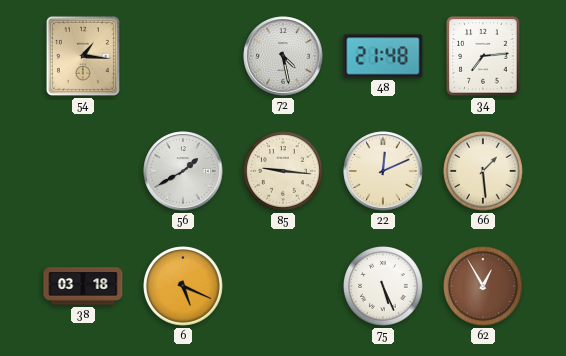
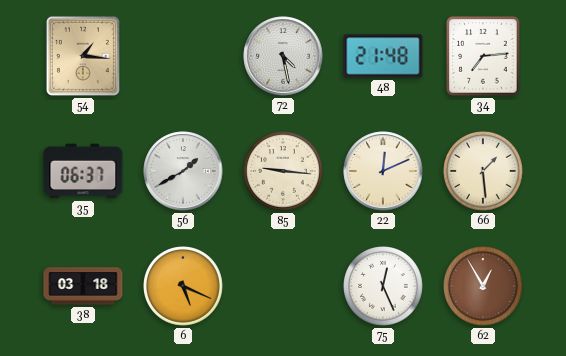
35: none -> 06:37
75: 5:26 -> 12:26
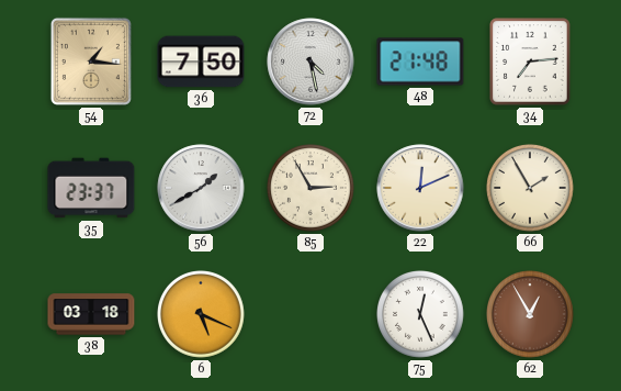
36: none -> 7:50
35: 06:37 -> 23:37
85: 9:16 -> 2:55
66: 1:29 -> 1:55
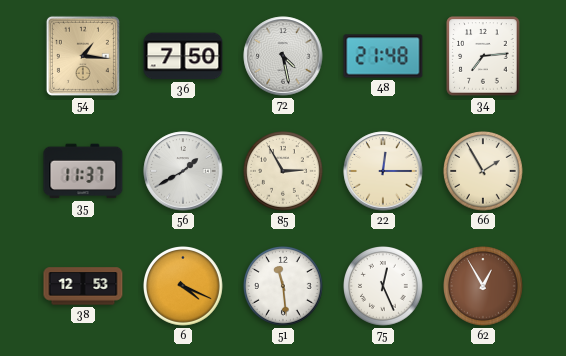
35: 23:37 -> 11:37
22: 12:11 -> 12:15
38: 03:18 -> 12:53
6: 5:19 -> 4:19
51: none -> 11:29
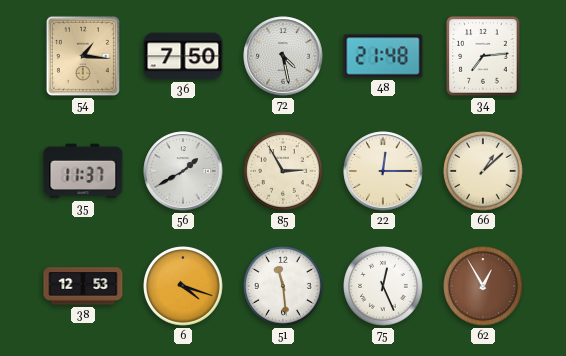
66: 1:55 -> 1:08
6: 4:19 -> 4:18
